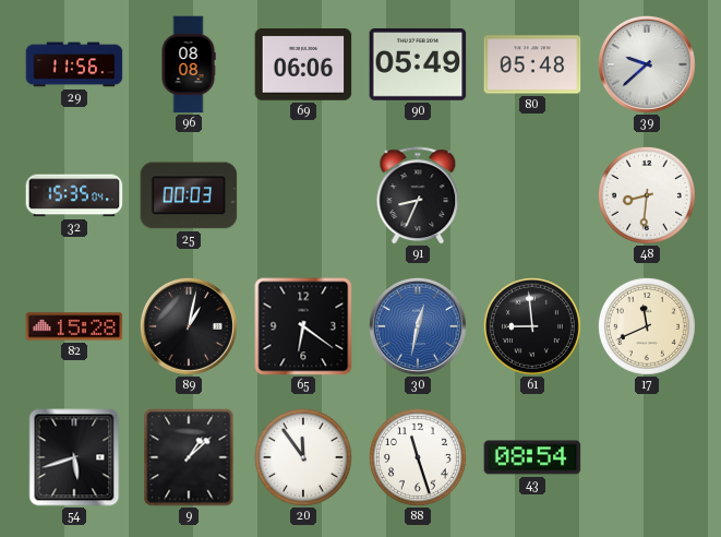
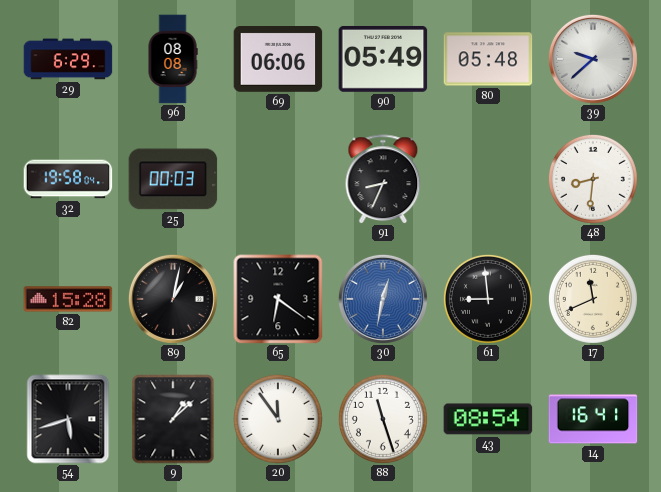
29: 11:56 -> 6:29
32: 15:35 -> 19:58
14: none -> 16:41
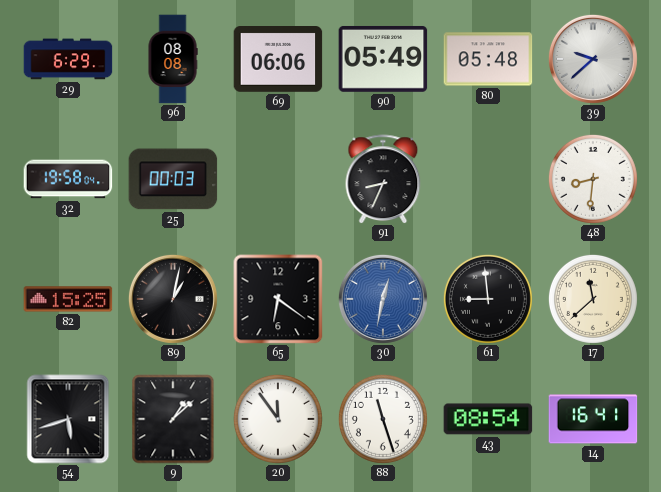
82: 15:28 -> 15:25
17: 11:41 -> 11:38
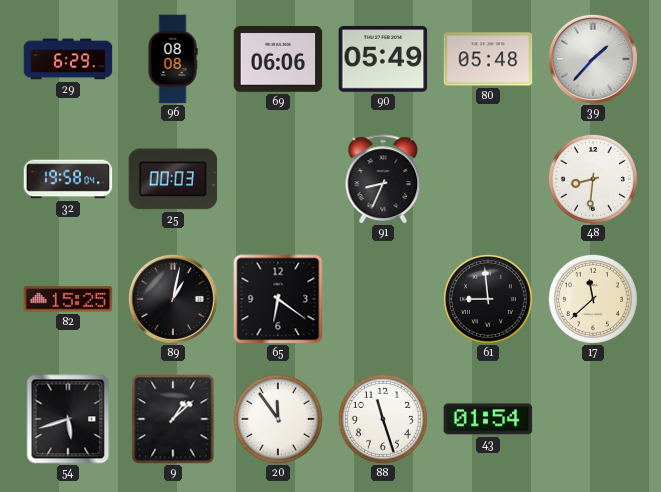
39: 9:38 -> 1:37
30: 12:32 -> none
43: 08:54 -> 01:54
14: 16:41 -> none
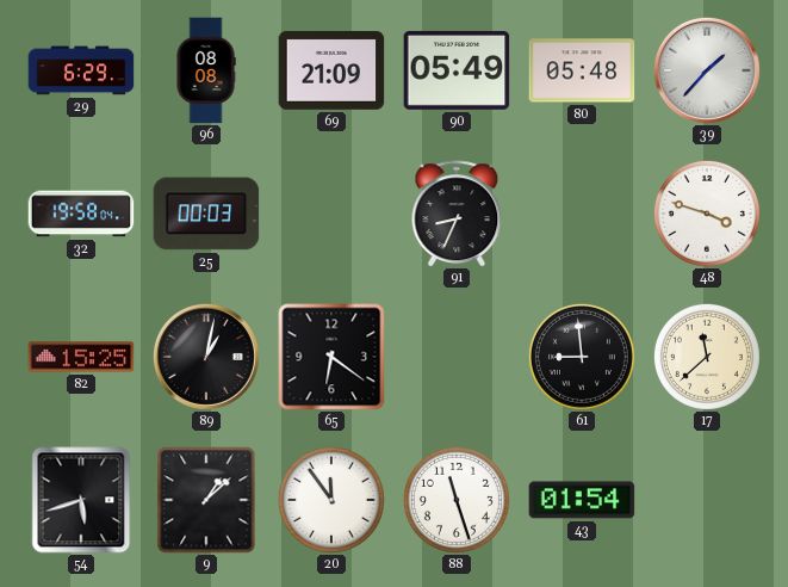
69: 06:06 -> 21:09
48: 8:31 -> 3:48
